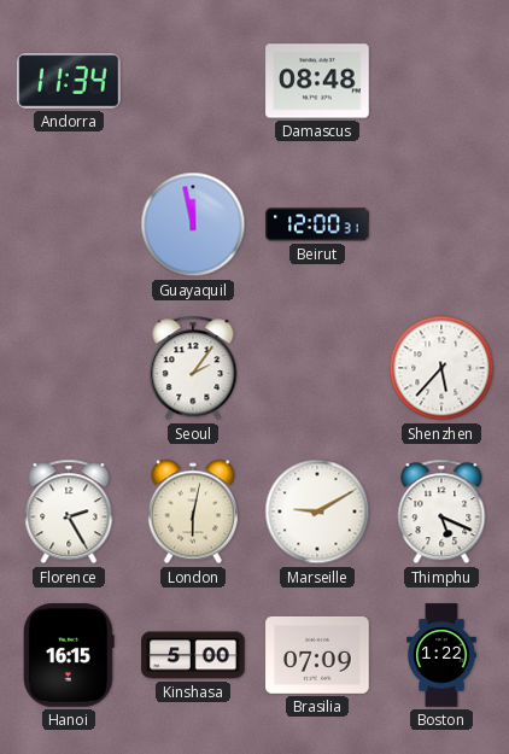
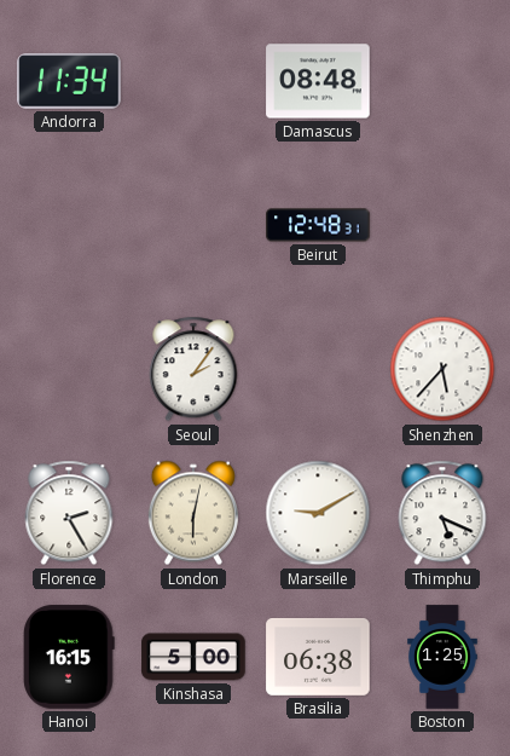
Guayaquil: 11:58 -> none
Beirut: 12:00 -> 12:48
Brasilia: 07:09 -> 06:38
Boston: 1:22 -> 1:25
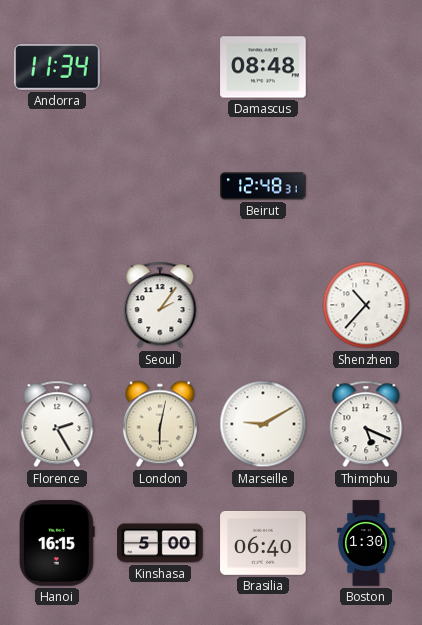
Shenzhen: 5:37 -> 10:37
Brasilia: 06:38 -> 06:40
Boston: 1:25 -> 1:30
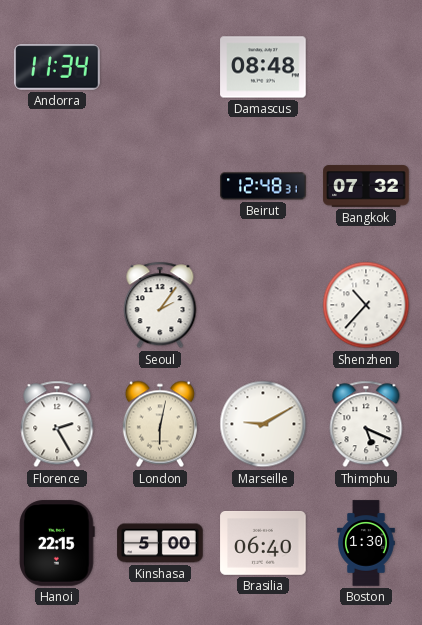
Bangkok: none -> 07:32
Hanoi: 16:15 -> 22:15
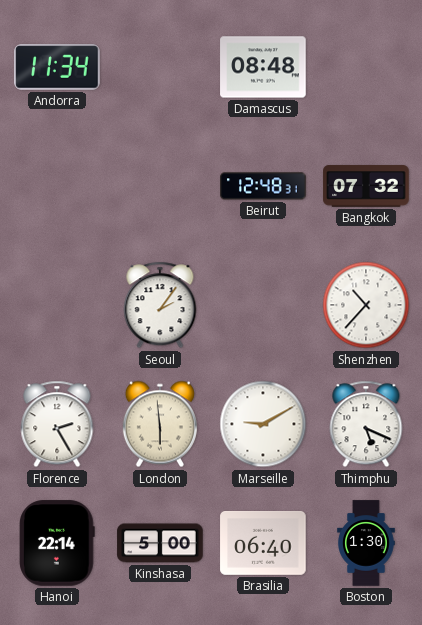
London: 6:02 -> 5:59
Hanoi: 22:15 -> 22:14
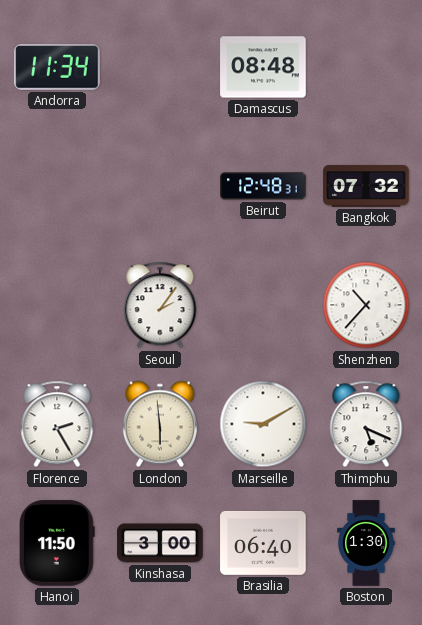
Hanoi: 22:14 -> 11:50
Kinshasa: 5:00 -> 3:00
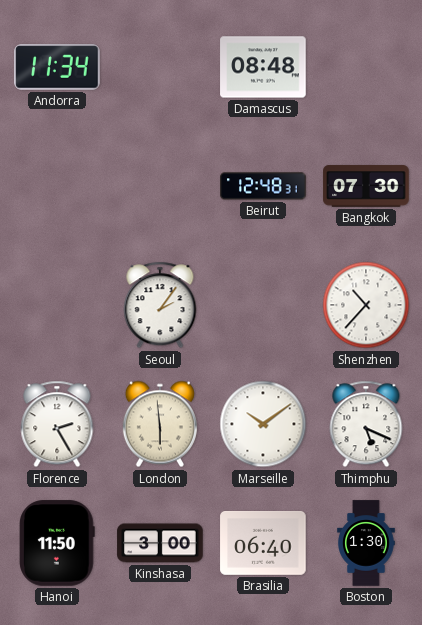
Bangkok: 07:32 -> 07:30
Marseille: 9:10 -> 10:09
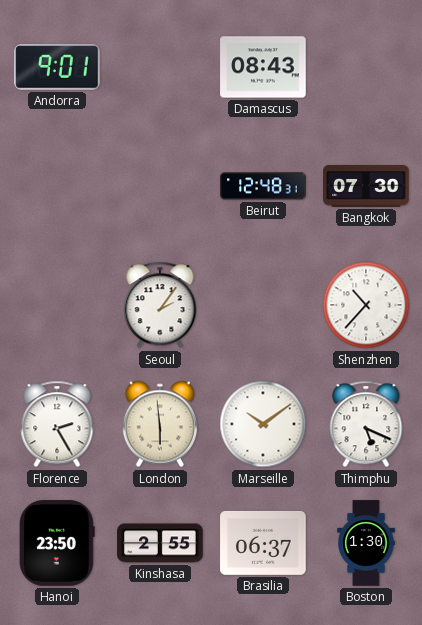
Andorra: 11:34 -> 9:01
Damascus: 08:48 -> 08:43
Hanoi: 11:50 -> 23:50
Kinshasa: 3:00 -> 2:55
Brasilia: 06:40 -> 06:37
